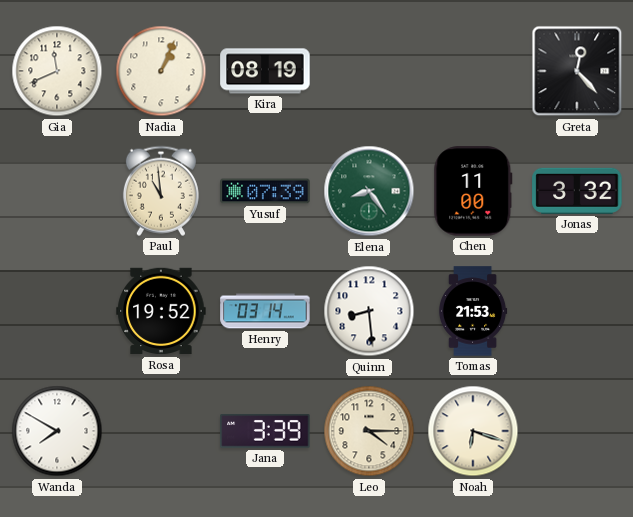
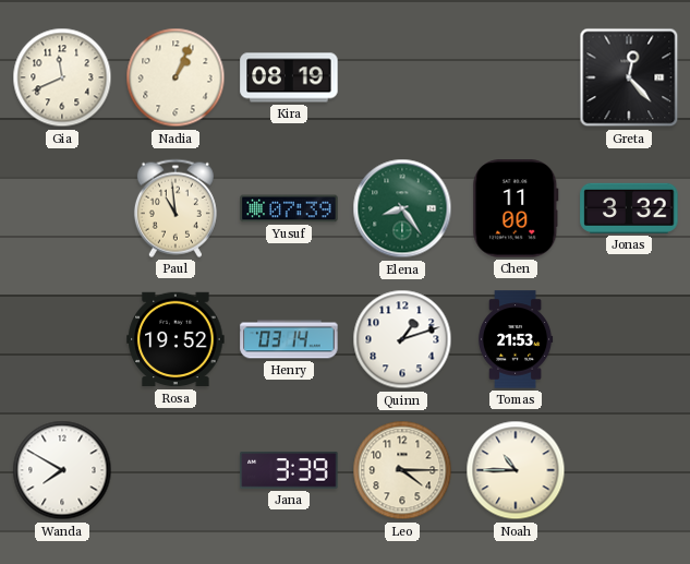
Quinn: 8:29 -> 1:12
Noah: 6:18 -> 10:45
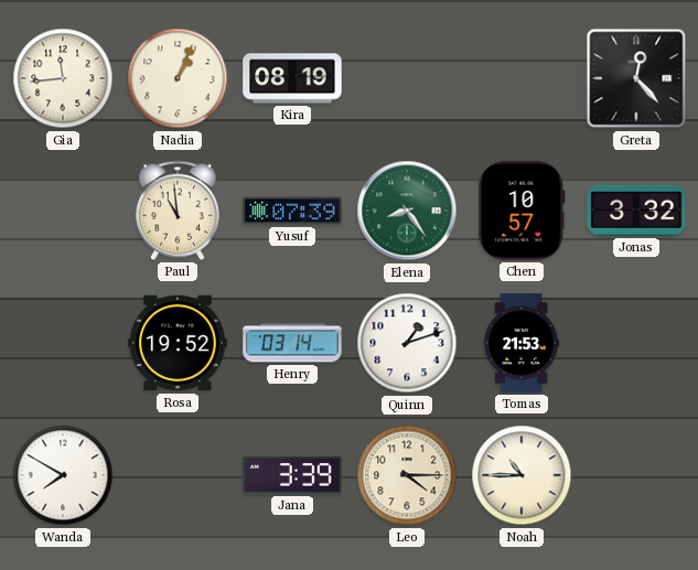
Gia: 11:41 -> 11:44
Chen: 11:00 -> 10:57
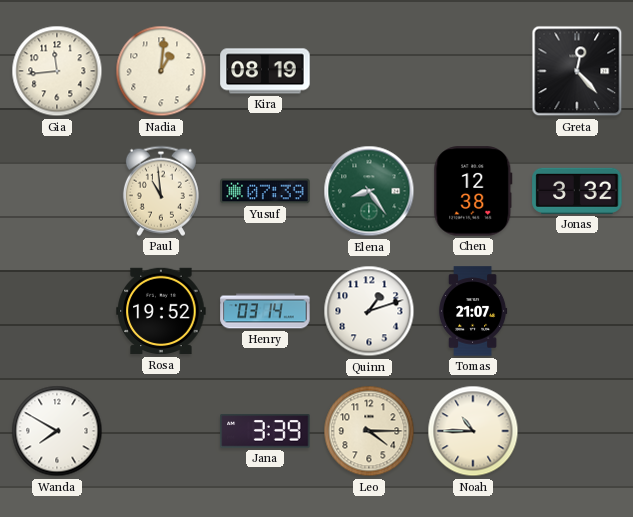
Nadia: 1:04 -> 1:01
Chen: 10:57 -> 12:38
Tomas: 21:53 -> 21:07
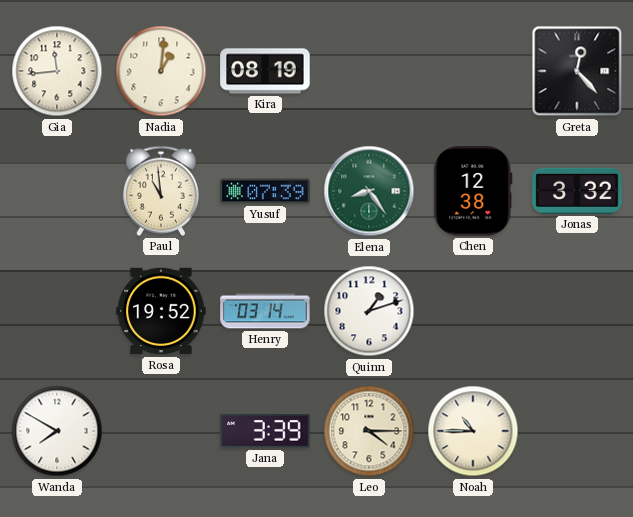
Tomas: 21:07 -> none
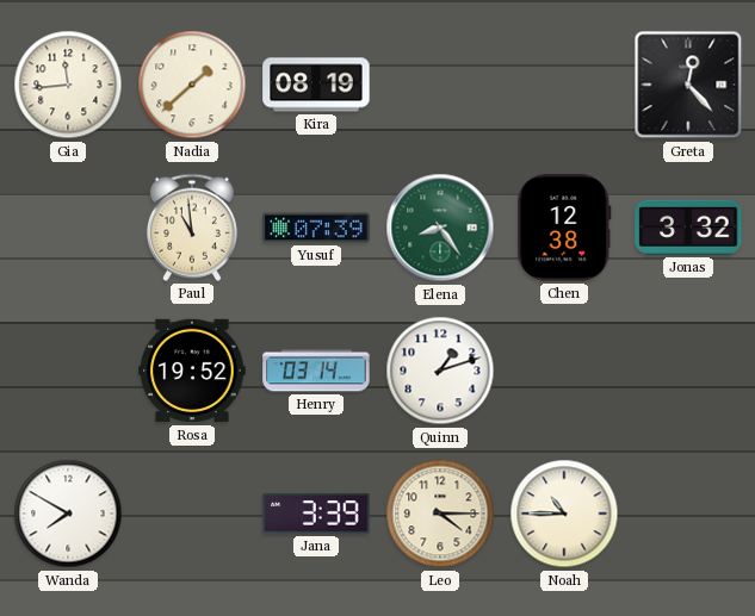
Nadia: 1:01 -> 1:38
